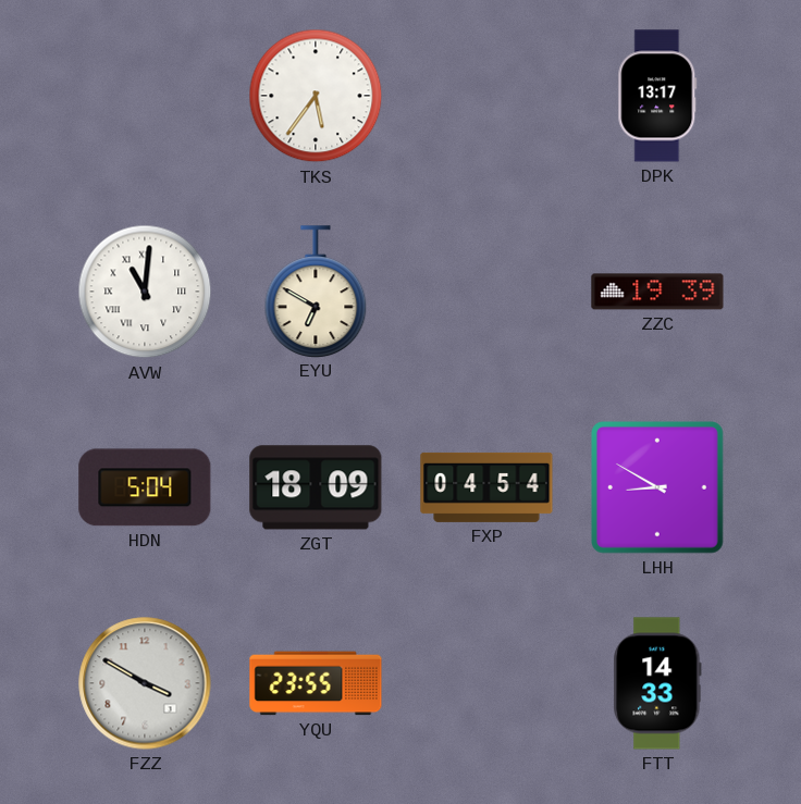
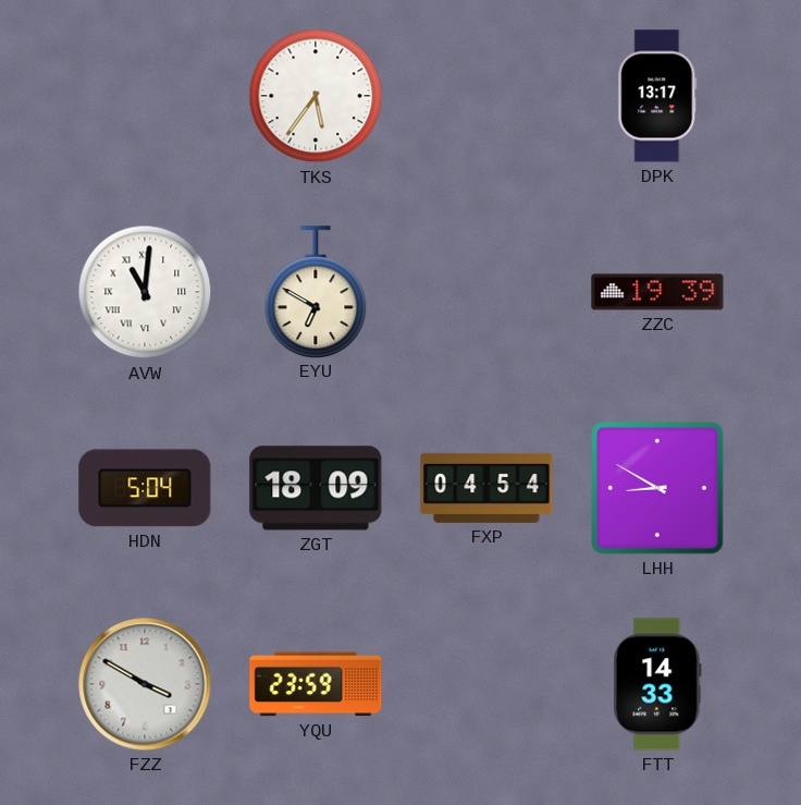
YQU: 23:55 -> 23:59
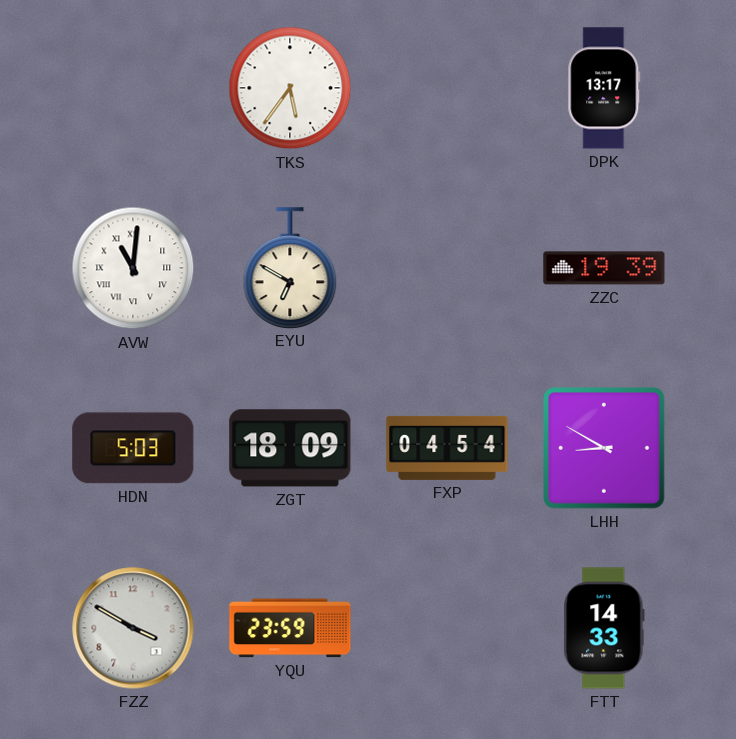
HDN: 5:04 -> 5:03
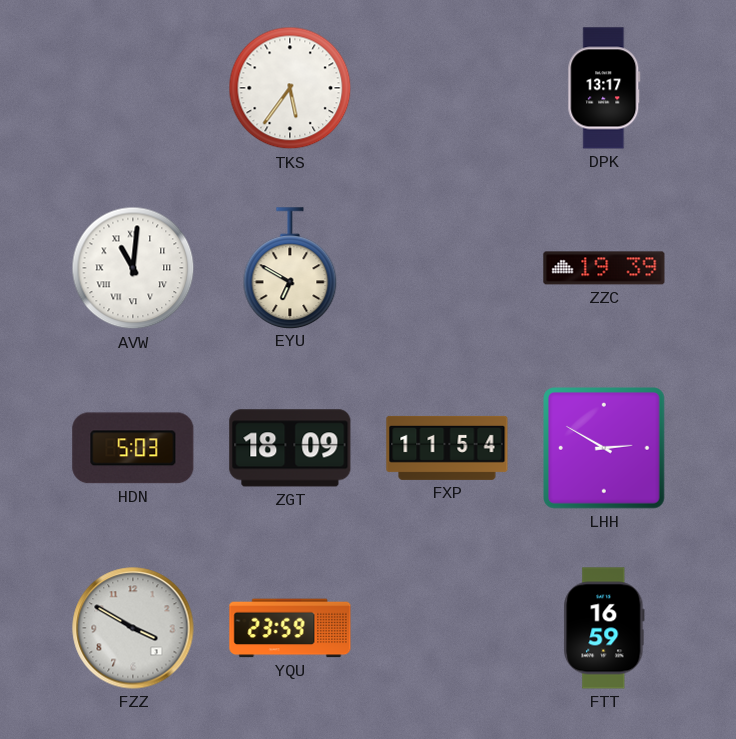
FXP: 04:54 -> 11:54
LHH: 8:50 -> 2:50
FTT: 14:33 -> 16:59
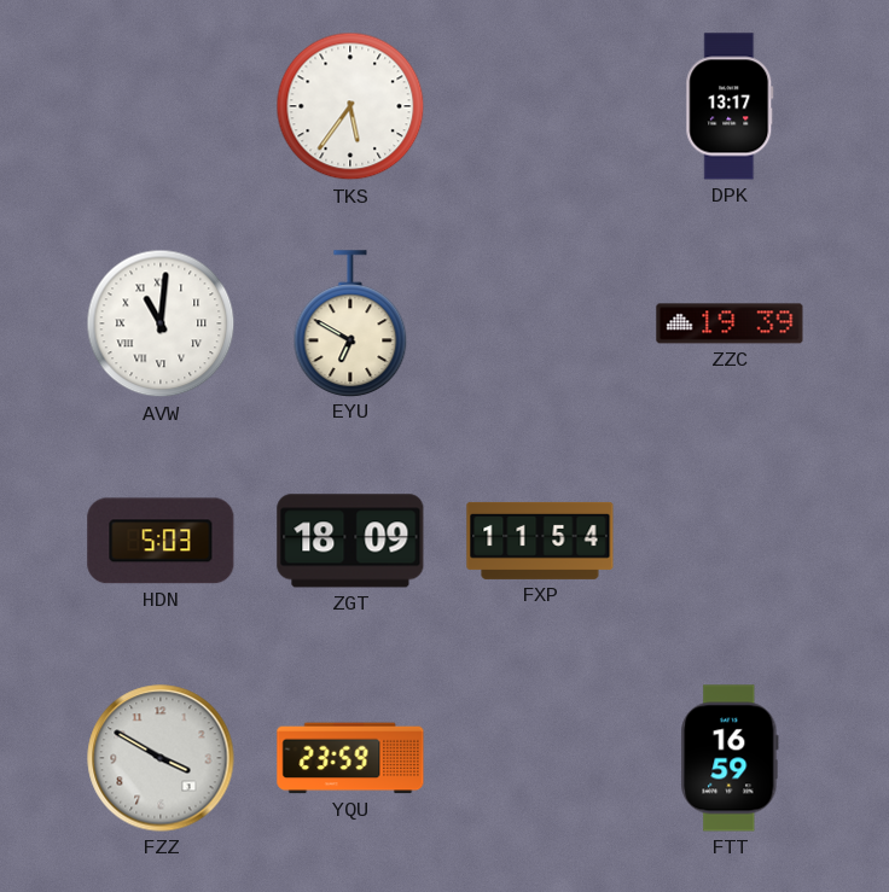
LHH: 2:50 -> none
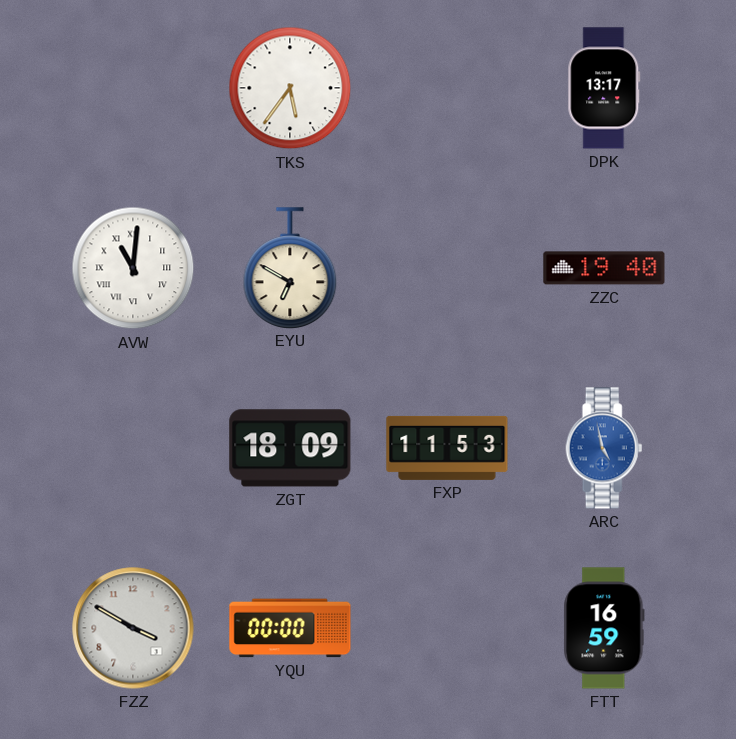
ZZC: 19:39 -> 19:40
HDN: 5:03 -> none
FXP: 11:54 -> 11:53
ARC: none -> 4:58
YQU: 23:59 -> 00:00
